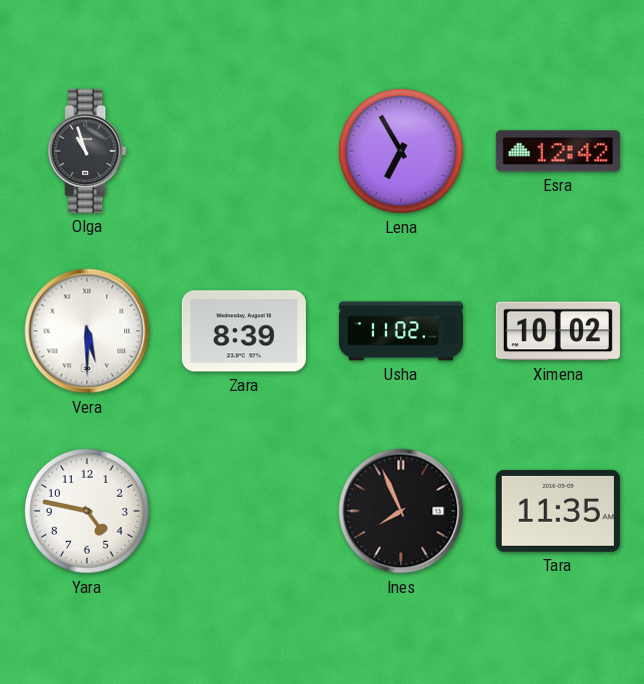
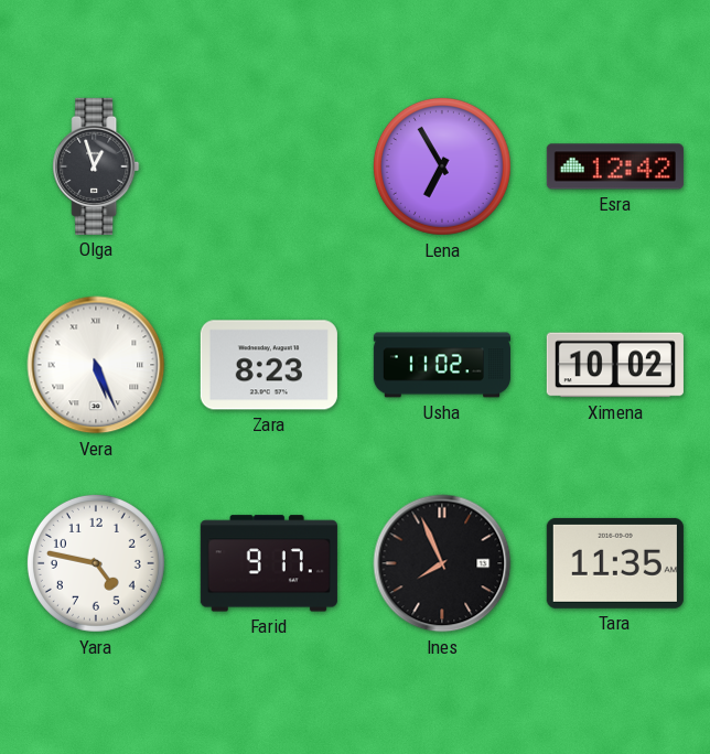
Olga: 10:57 -> 12:57
Vera: 5:30 -> 5:26
Zara: 8:39 -> 8:23
Farid: none -> 9:17
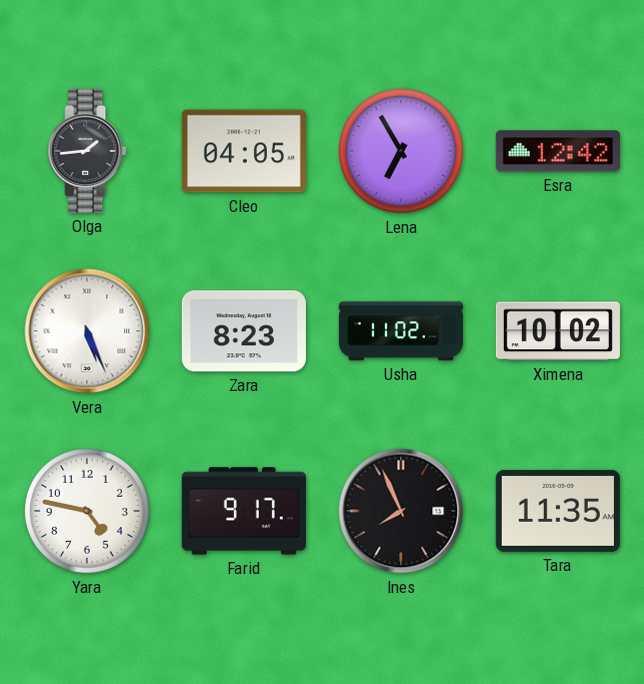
Olga: 12:57 -> 1:44
Cleo: none -> 04:05
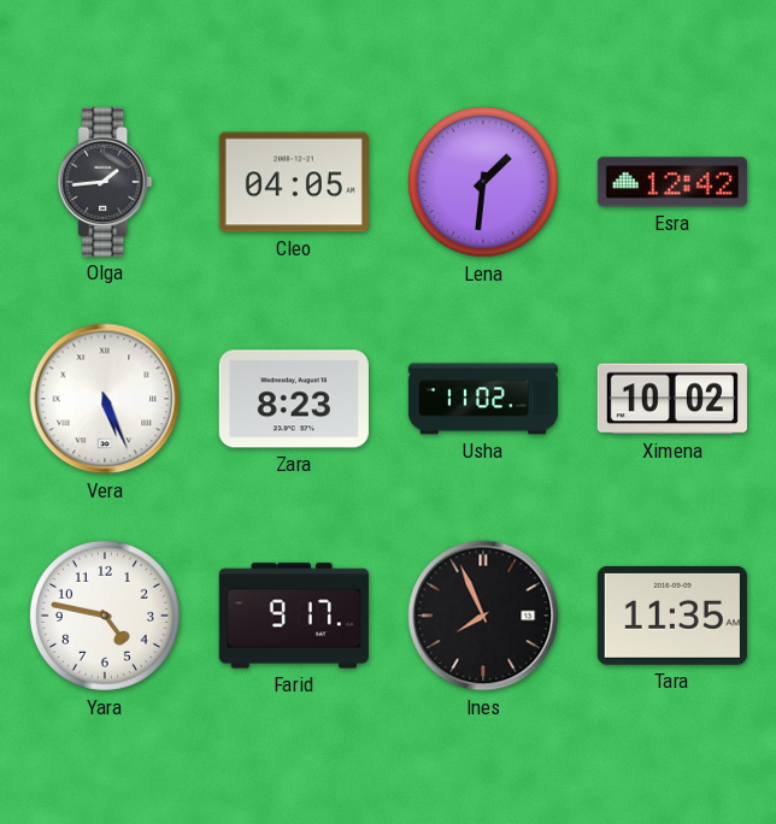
Lena: 6:55 -> 1:31
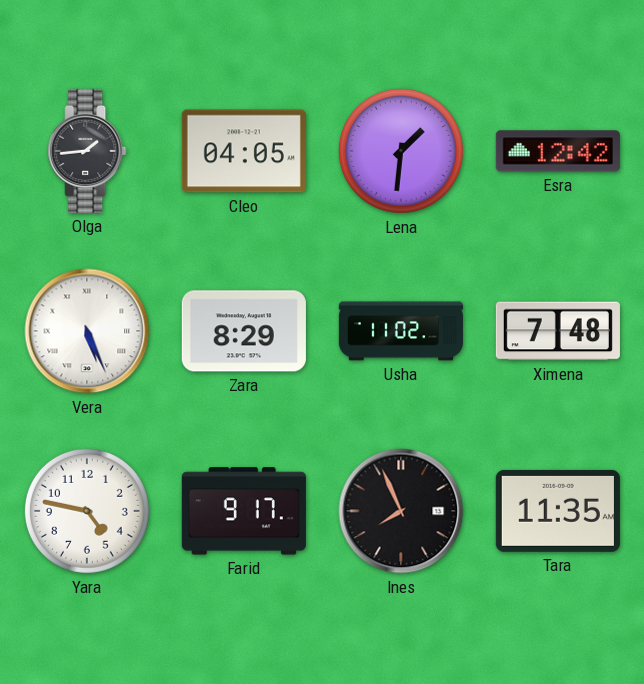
Zara: 8:23 -> 8:29
Ximena: 10:02 -> 7:48
